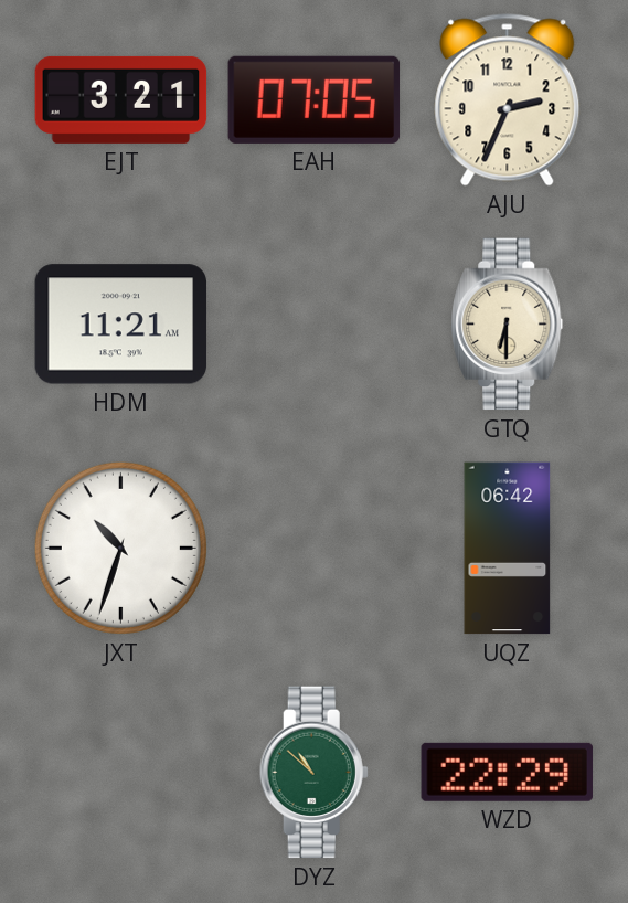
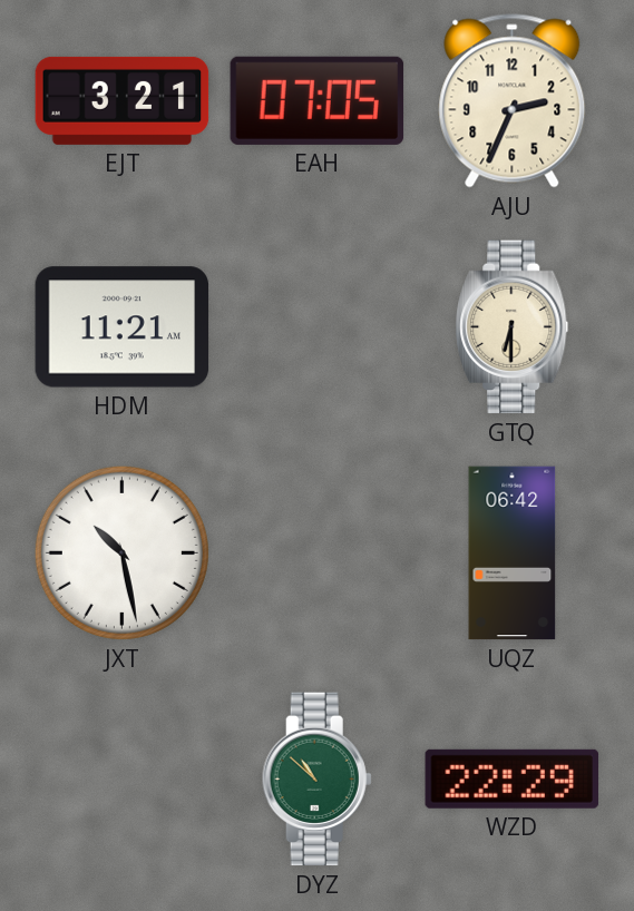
JXT: 10:33 -> 10:28
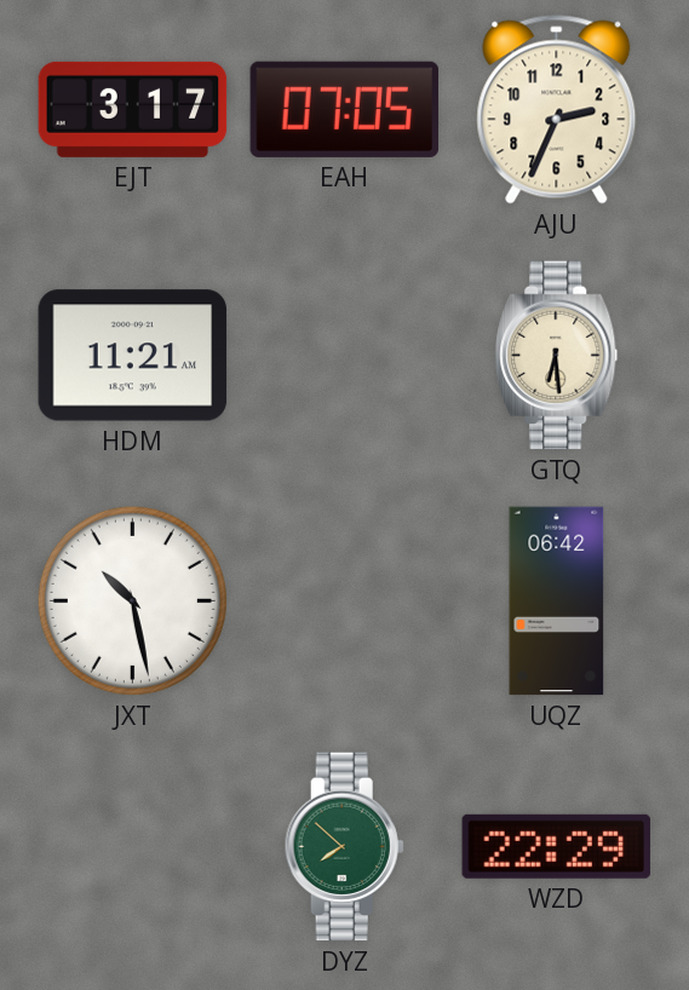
EJT: 3:21 -> 3:17
GTQ: 6:30 -> 6:29
DYZ: 10:52 -> 7:52
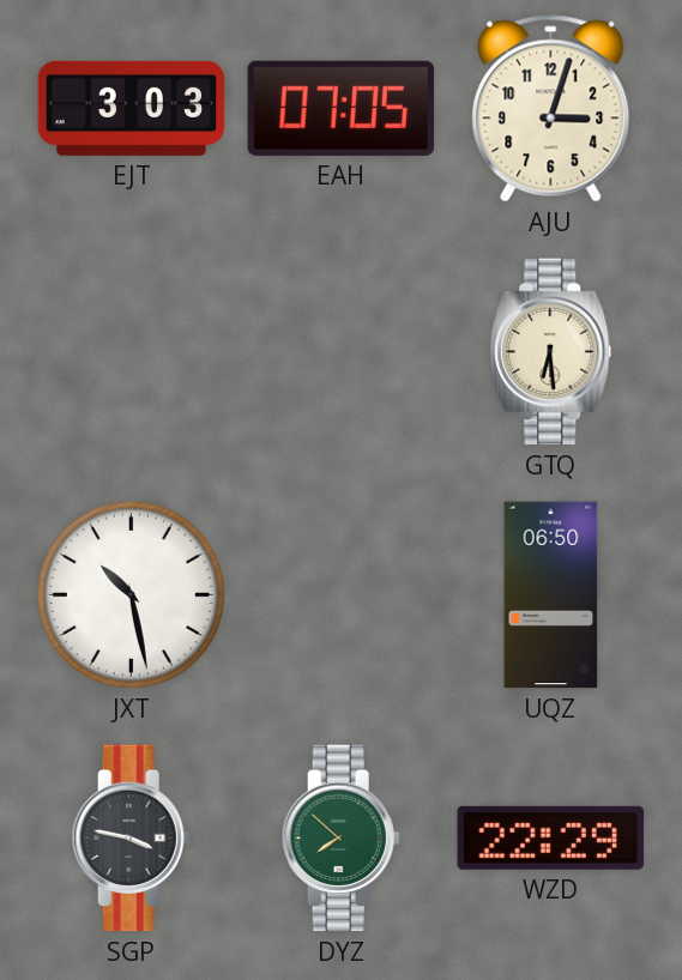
EJT: 3:17 -> 3:03
AJU: 2:34 -> 3:03
HDM: 11:21 -> none
UQZ: 06:42 -> 06:50
SGP: none -> 3:47
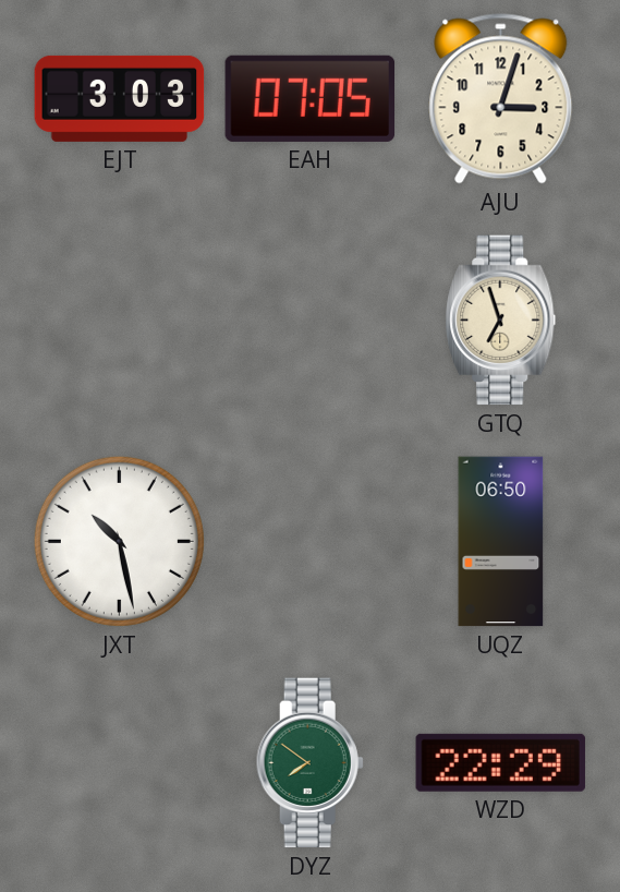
GTQ: 6:29 -> 6:57
SGP: 3:47 -> none
DYZ: 7:52 -> 7:51
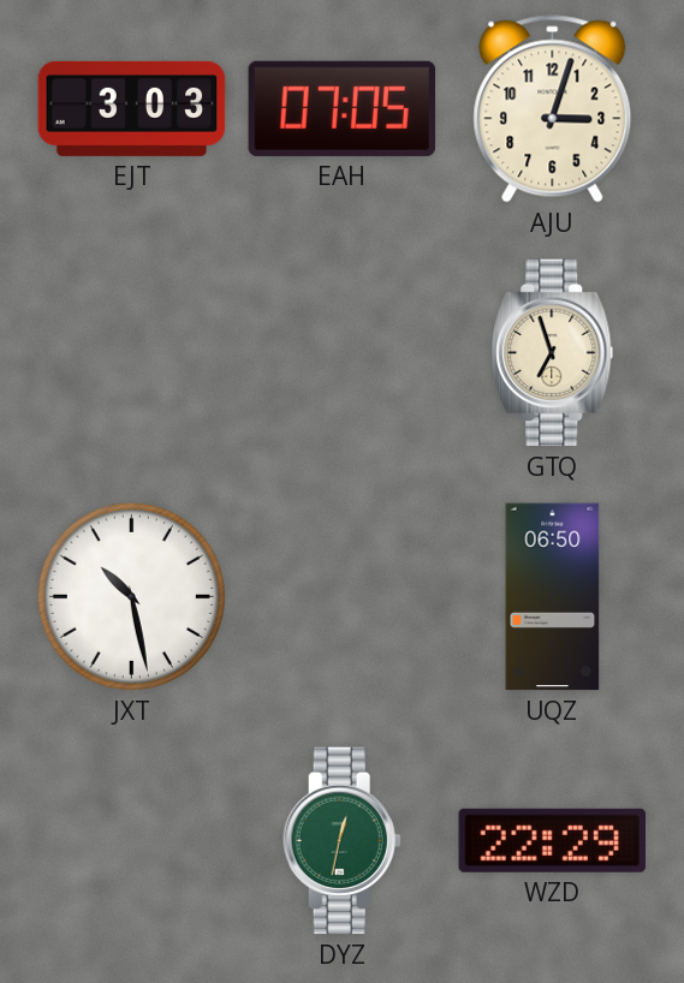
DYZ: 7:51 -> 12:32
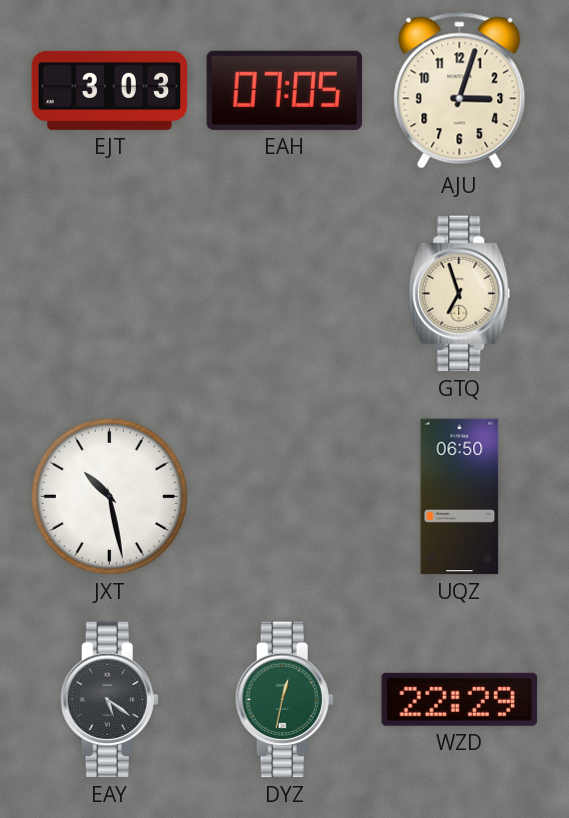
EAY: none -> 5:21
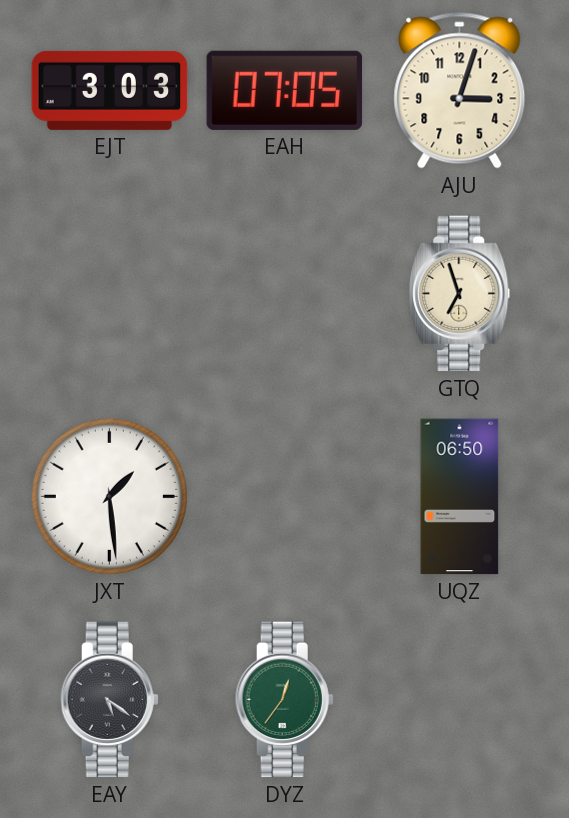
JXT: 10:28 -> 1:29
DYZ: 12:32 -> 12:36
WZD: 22:29 -> none
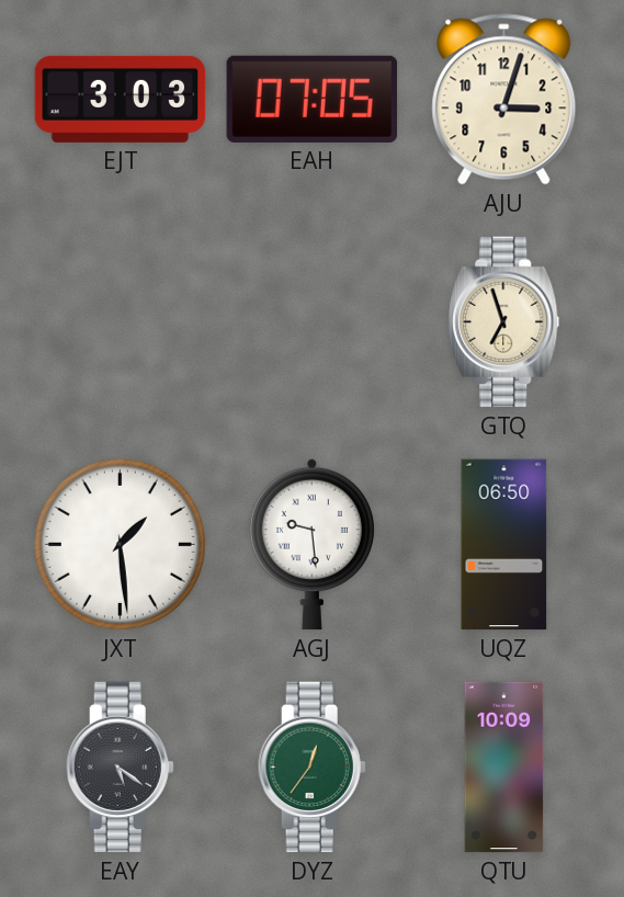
AGJ: none -> 9:29
QTU: none -> 10:09
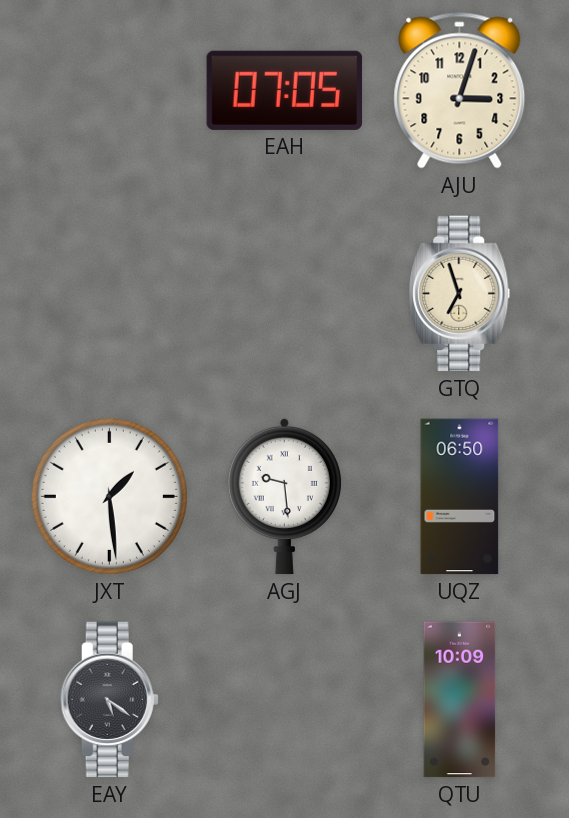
EJT: 3:03 -> none
DYZ: 12:36 -> none
